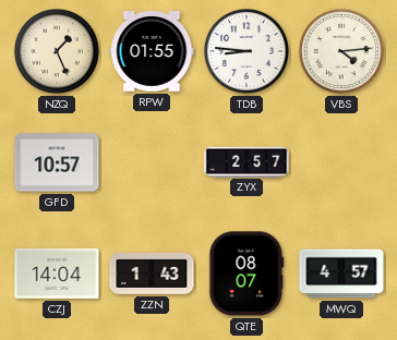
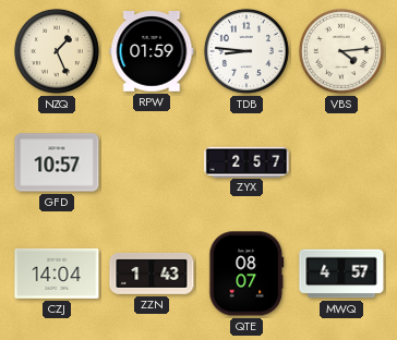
RPW: 01:55 -> 01:59
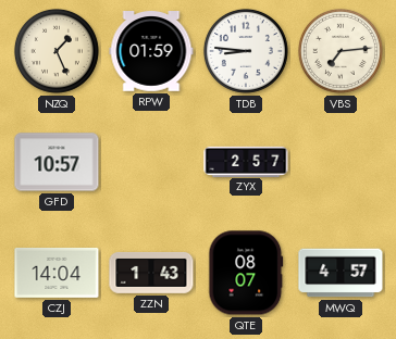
VBS: 4:14 -> 7:14
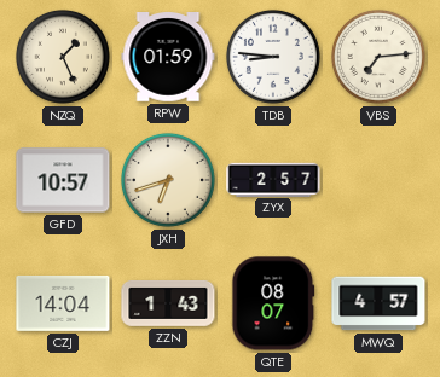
JXH: none -> 6:42
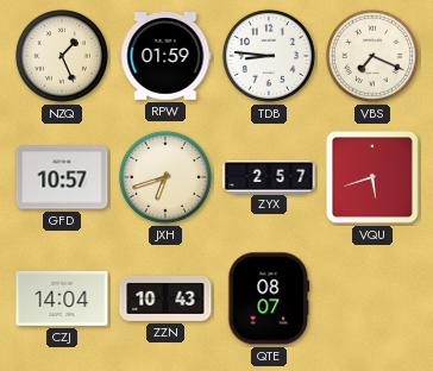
VBS: 7:14 -> 7:19
VQU: none -> 5:42
ZZN: 1:43 -> 10:43
MWQ: 4:57 -> none
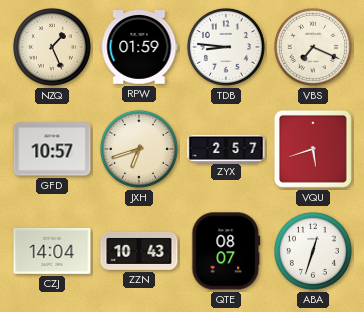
ABA: none -> 12:33
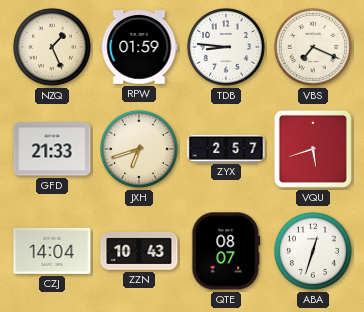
GFD: 10:57 -> 21:33
